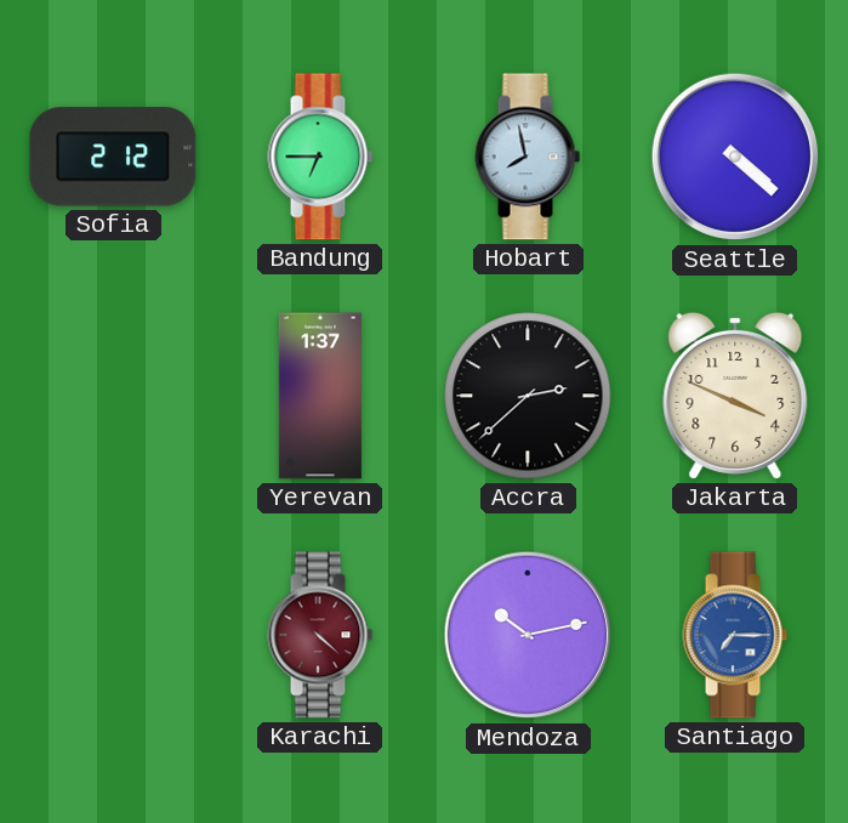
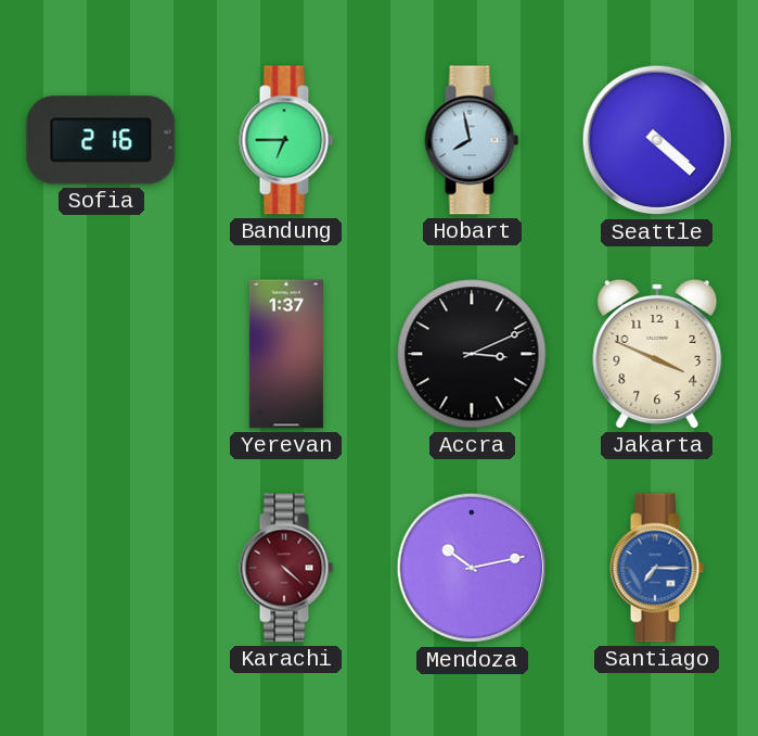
Sofia: 2:12 -> 2:16
Accra: 2:38 -> 3:11
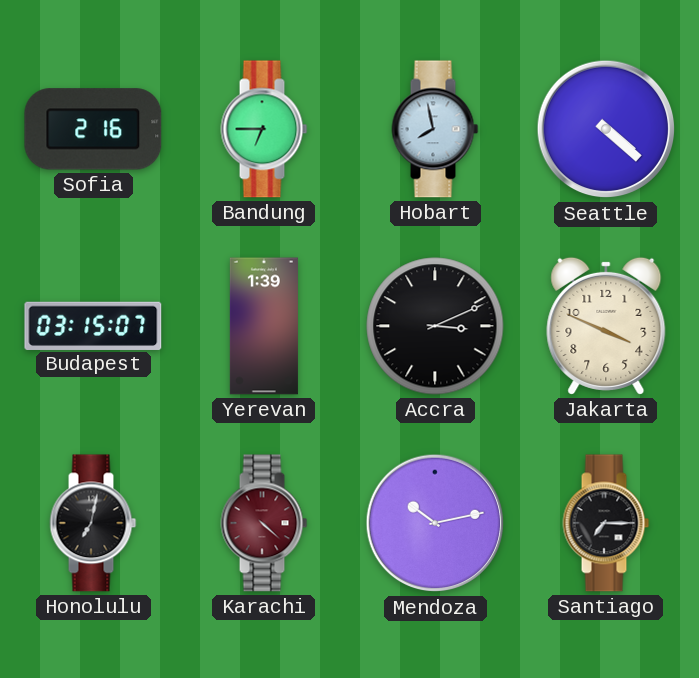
Budapest: none -> 03:15
Yerevan: 1:37 -> 1:39
Honolulu: none -> 7:02
Santiago dial: blue -> black
